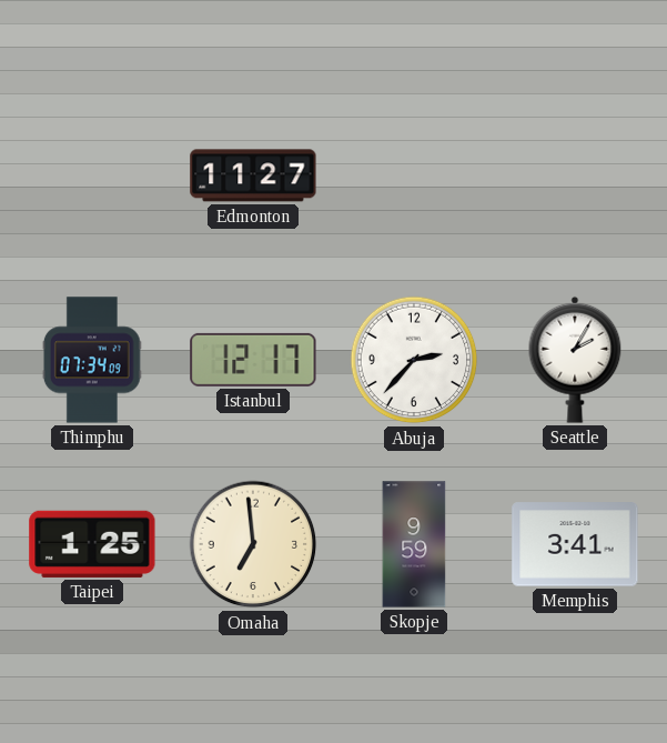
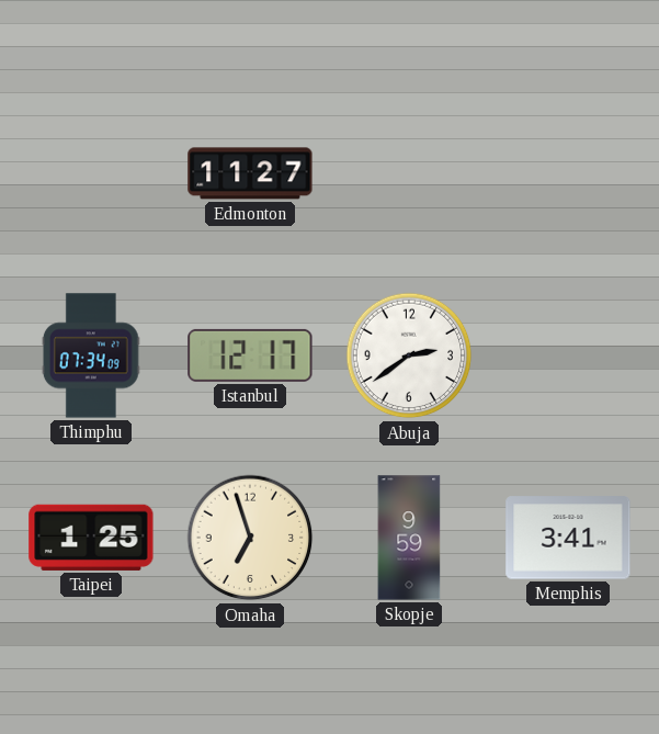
Abuja: 2:37 -> 2:39
Seattle: 2:05 -> none
Omaha: 6:59 -> 6:57
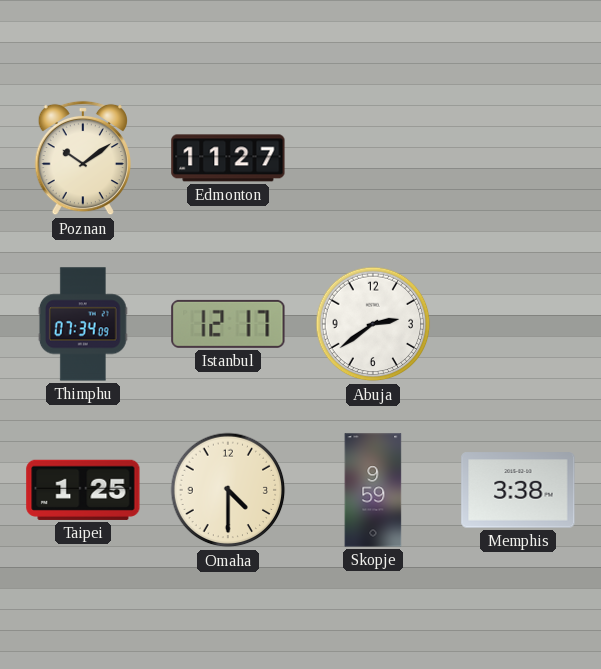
Poznan: none -> 10:09
Omaha: 6:57 -> 4:30
Memphis: 3:41 -> 3:38
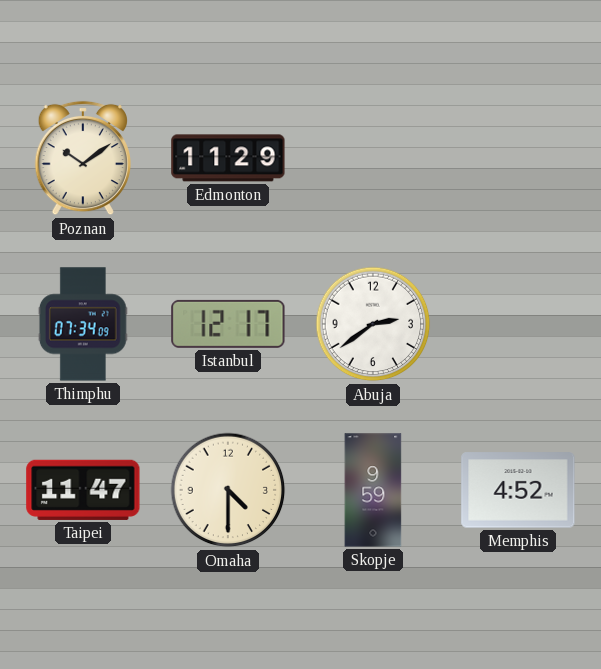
Edmonton: 11:27 -> 11:29
Taipei: 1:25 -> 11:47
Memphis: 3:38 -> 4:52
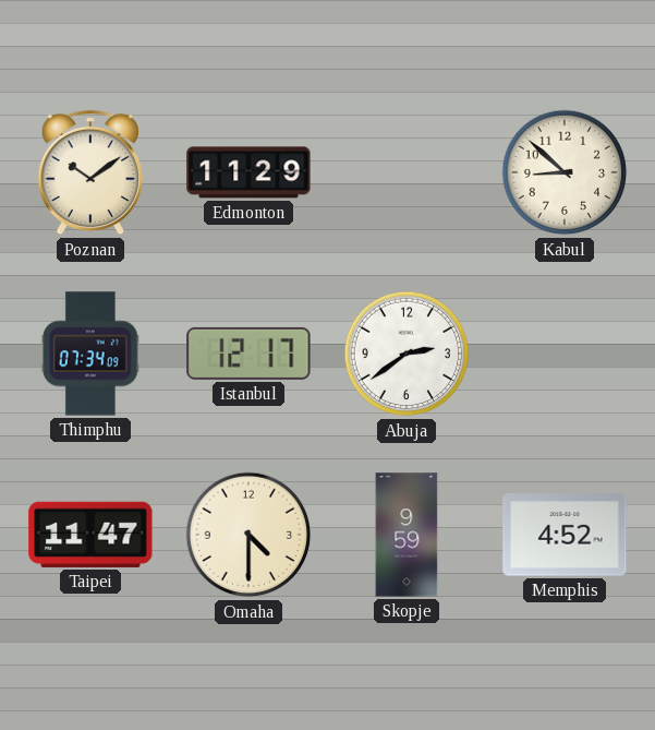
Kabul: none -> 8:52
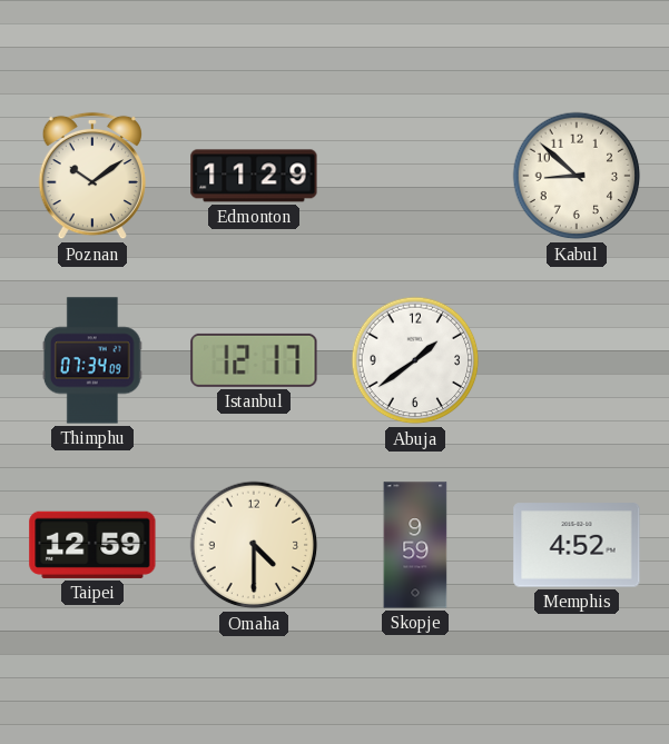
Abuja: 2:39 -> 1:39
Taipei: 11:47 -> 12:59
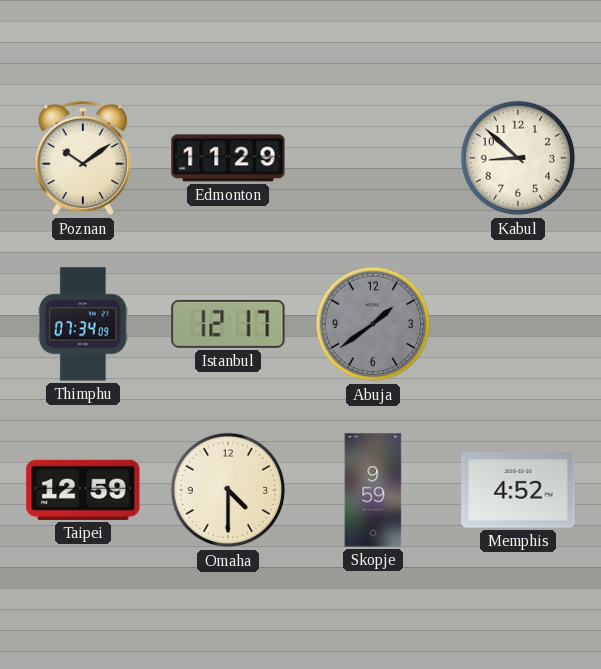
Abuja dial: white -> grey
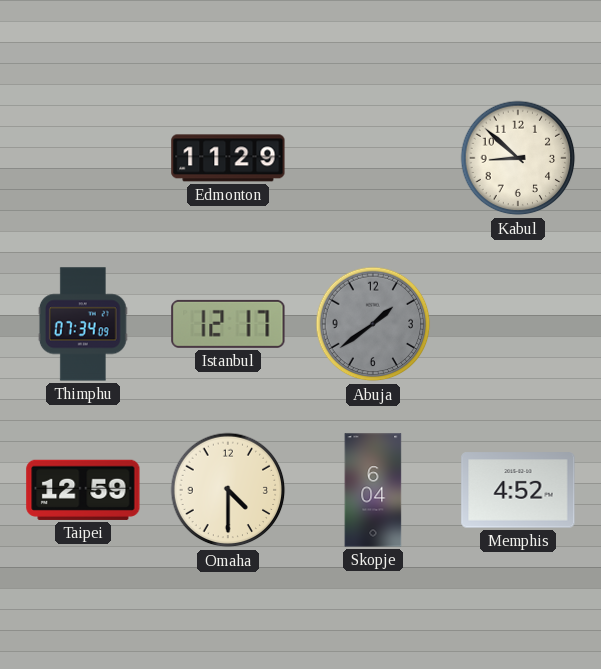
Poznan: 10:09 -> none
Skopje: 9:59 -> 6:04
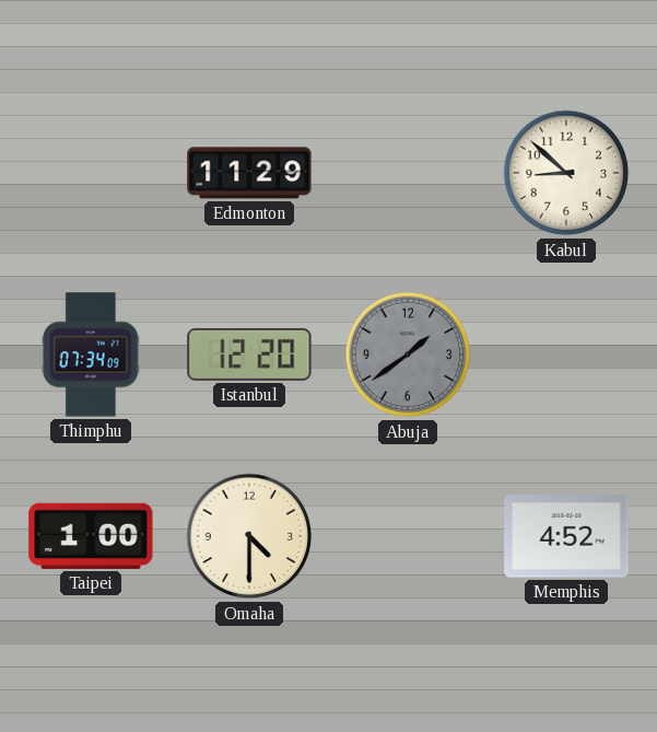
Istanbul: 12:17 -> 12:20
Taipei: 12:59 -> 1:00
Skopje: 6:04 -> none
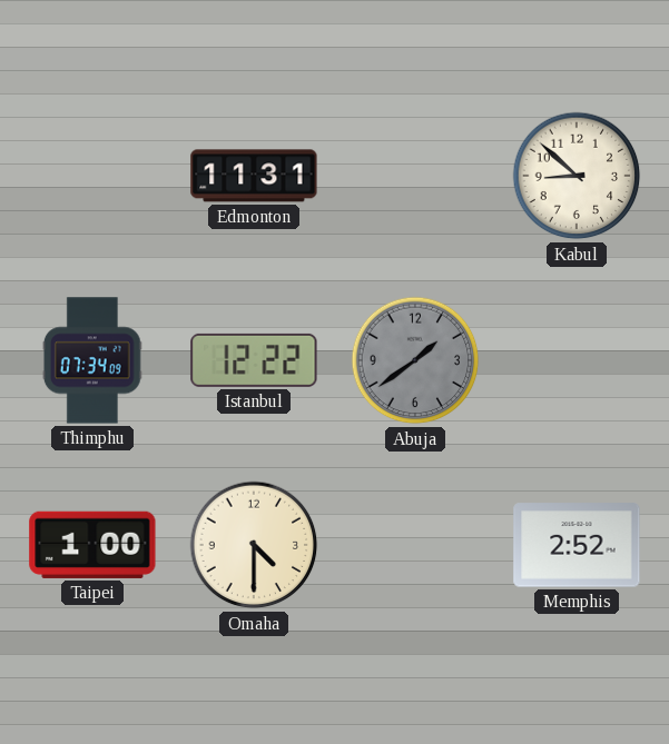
Edmonton: 11:29 -> 11:31
Istanbul: 12:20 -> 12:22
Memphis: 4:52 -> 2:52
